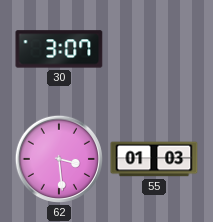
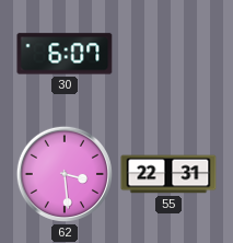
30: 3:07 -> 6:07
55: 01:03 -> 22:31
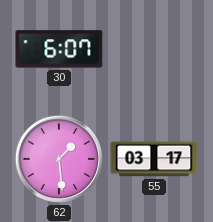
62: 3:29 -> 1:29
55: 22:31 -> 03:17
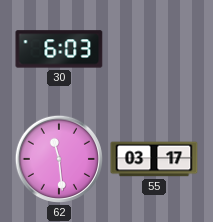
30: 6:07 -> 6:03
62: 1:29 -> 11:29
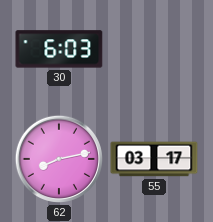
62: 11:29 -> 8:13
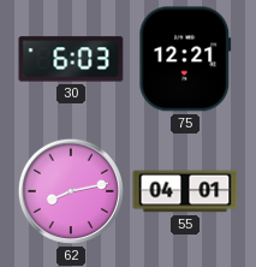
75: none -> 12:21
55: 03:17 -> 04:01
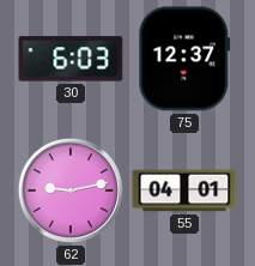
75: 12:21 -> 12:37
62: 8:13 -> 9:13
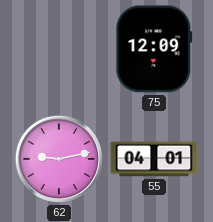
30: 6:03 -> none
75: 12:37 -> 12:09
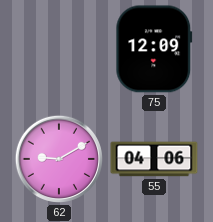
62: 9:13 -> 9:10
55: 04:01 -> 04:06
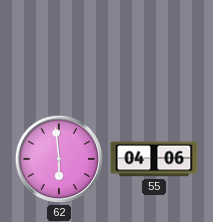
75: 12:09 -> none
62: 9:10 -> 5:59
